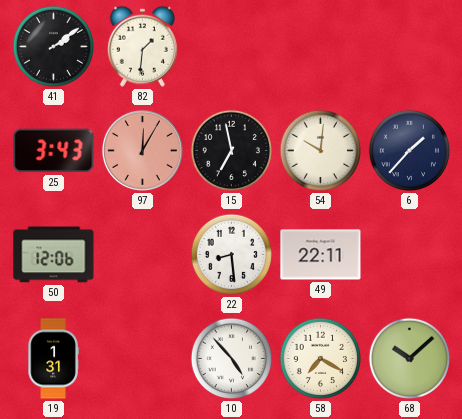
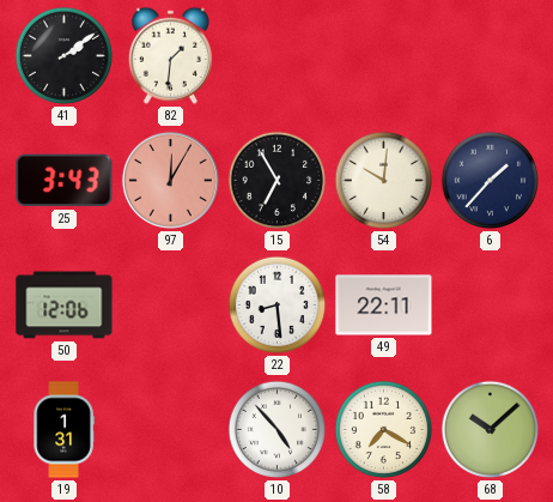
15: 6:58 -> 6:55
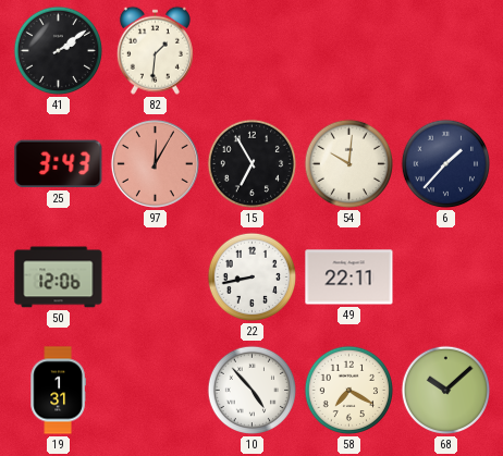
22: 8:29 -> 8:43
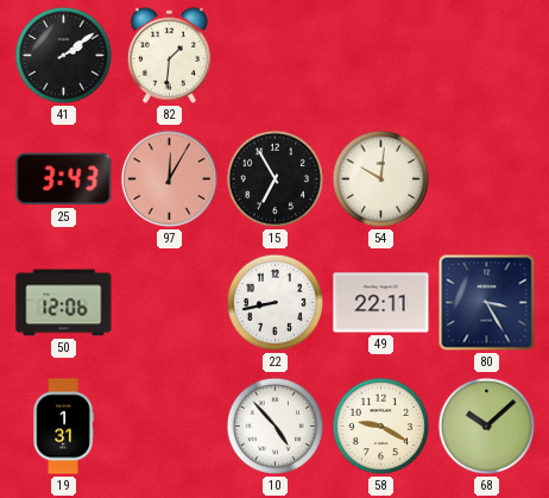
6: 1:37 -> none
80: none -> 3:25
58: 7:20 -> 9:20
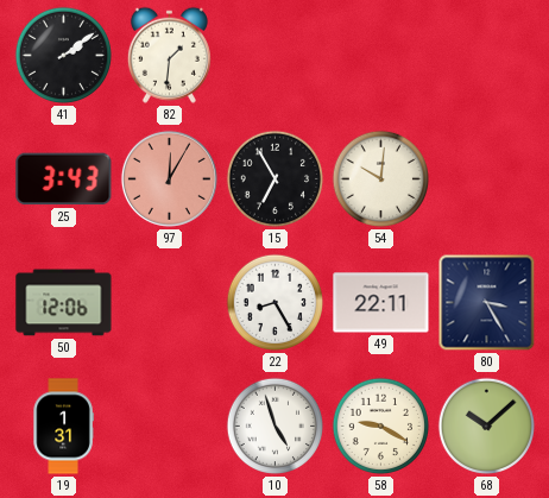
22: 8:43 -> 8:25
10: 4:53 -> 4:57
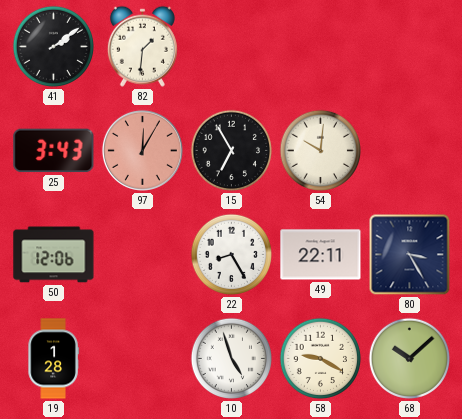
19: 1:31 -> 1:28
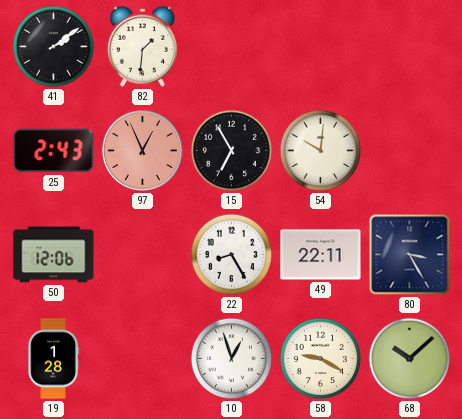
25: 3:43 -> 2:43
97: 12:05 -> 12:56
10: 4:57 -> 12:57
